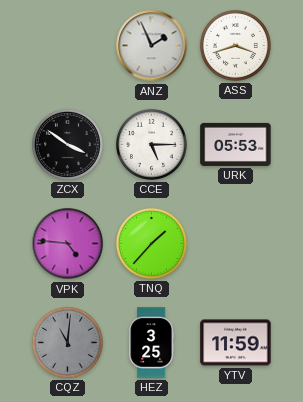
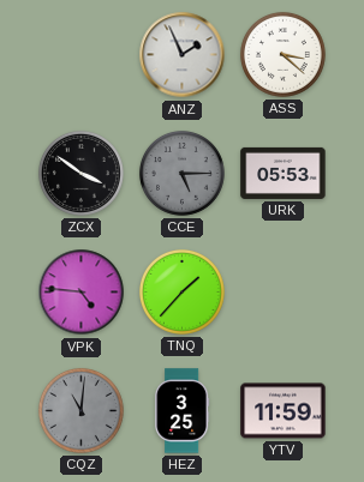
ASS: 3:42 -> 3:22
CCE dial: white -> grey
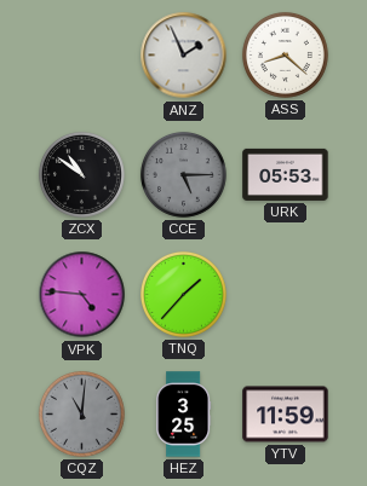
ASS: 3:22 -> 8:22
ZCX: 3:51 -> 10:51
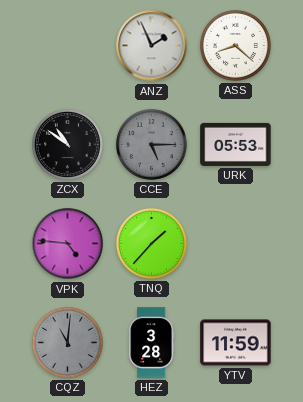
HEZ: 3:25 -> 3:28
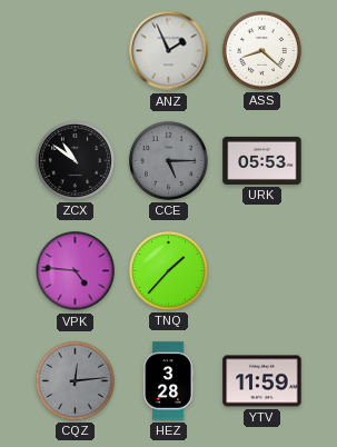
CQZ: 11:01 -> 12:14
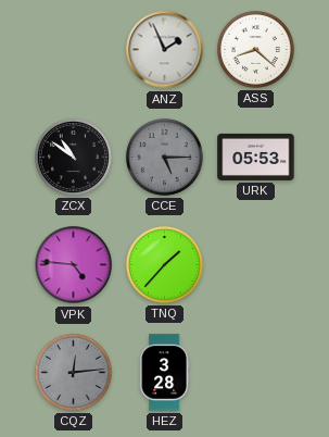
YTV: 11:59 -> none
